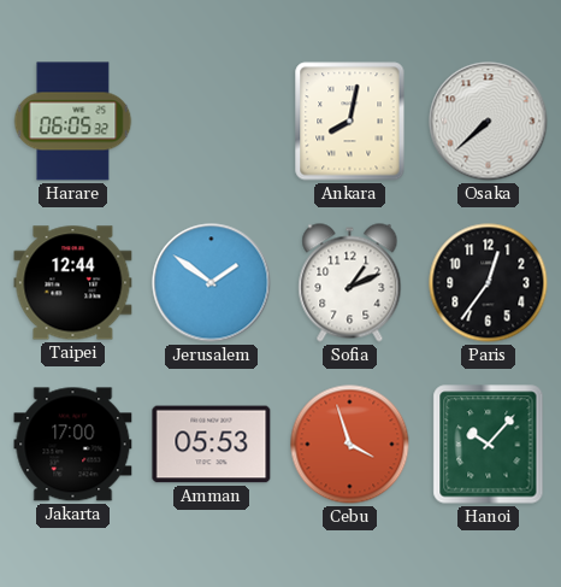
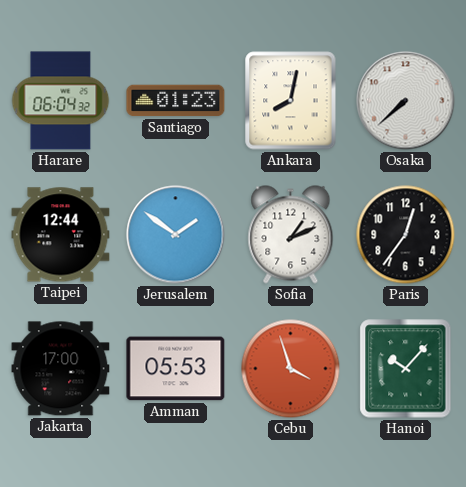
Harare: 06:05 -> 06:04
Santiago: none -> 01:23
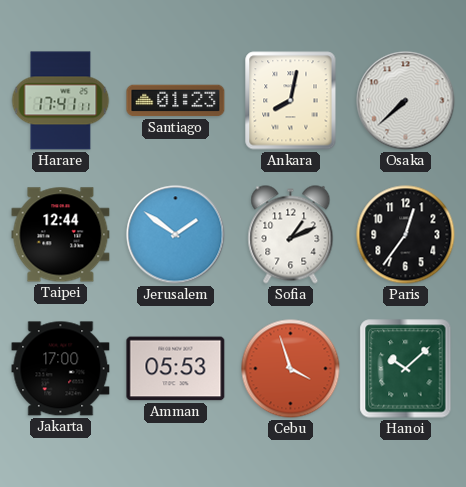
Harare: 06:04 -> 17:41
Hanoi: 10:07 -> 10:08
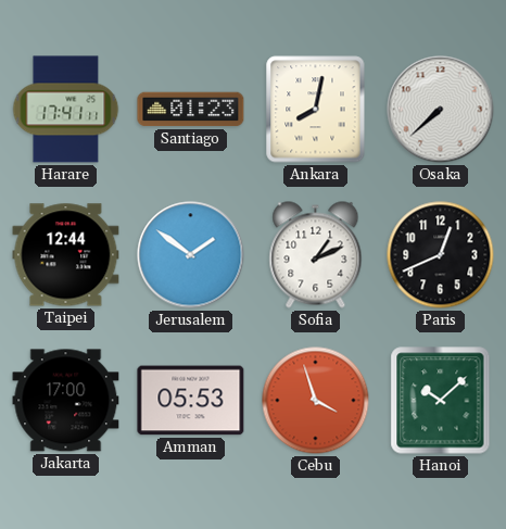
Paris: 12:36 -> 12:41
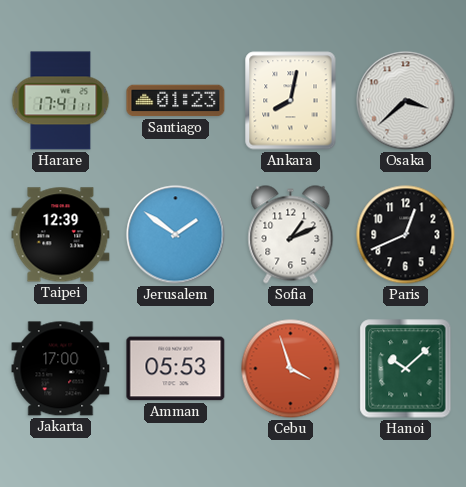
Osaka: 7:38 -> 3:38
Taipei: 12:44 -> 12:39
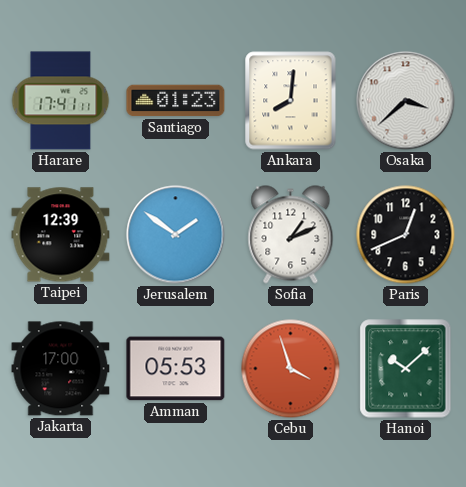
Ankara: 8:02 -> 8:01
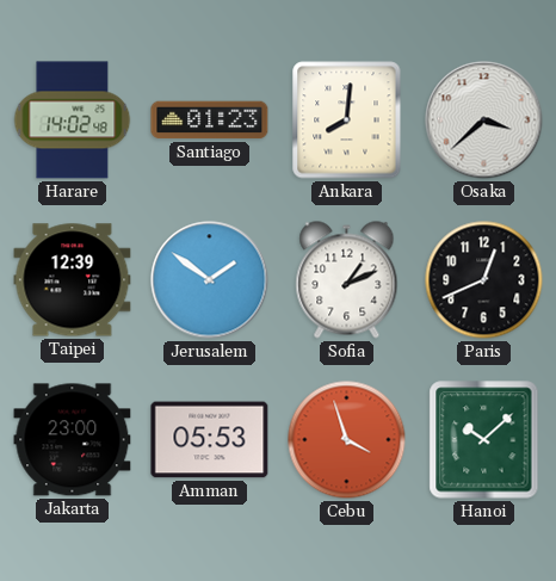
Harare: 17:41 -> 14:02
Jakarta: 17:00 -> 23:00
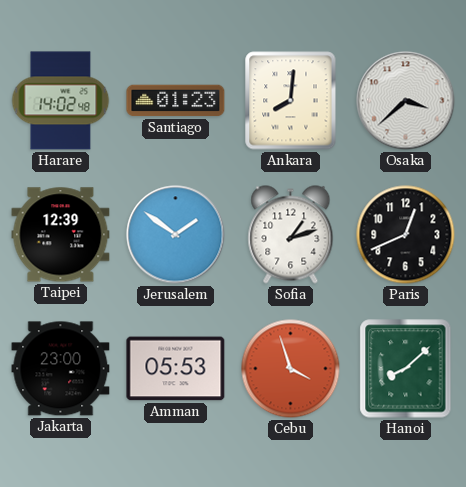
Sofia: 1:11 -> 1:12
Hanoi: 10:08 -> 8:08
